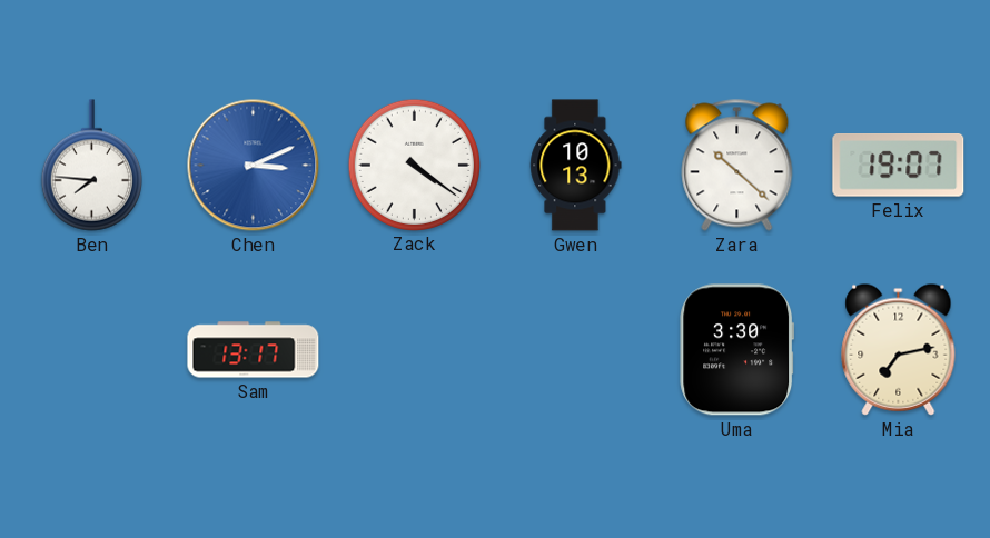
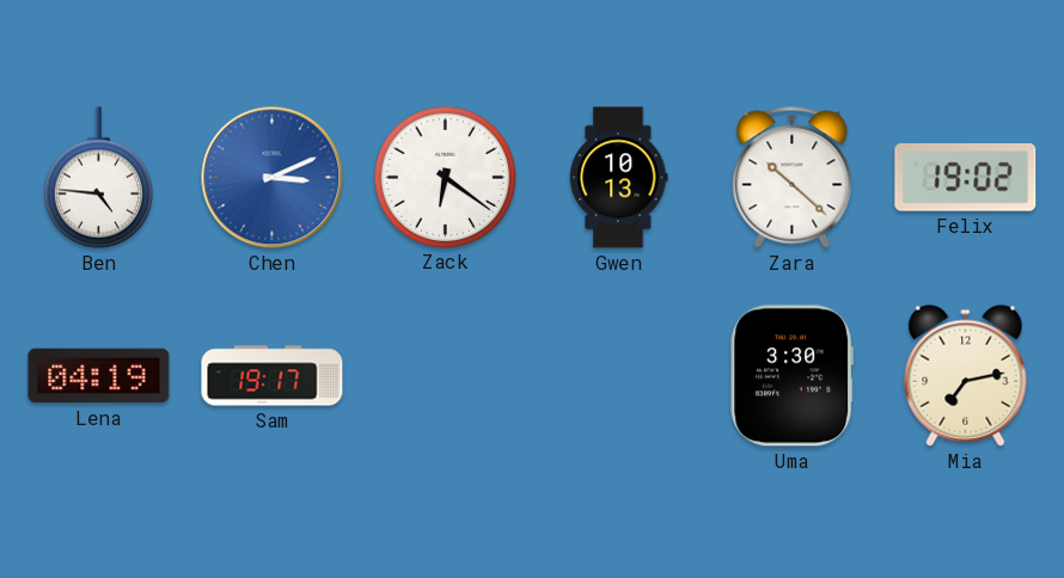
Ben: 7:46 -> 4:46
Zack: 4:21 -> 6:21
Felix: 19:07 -> 19:02
Lena: none -> 04:19
Sam: 13:17 -> 19:17
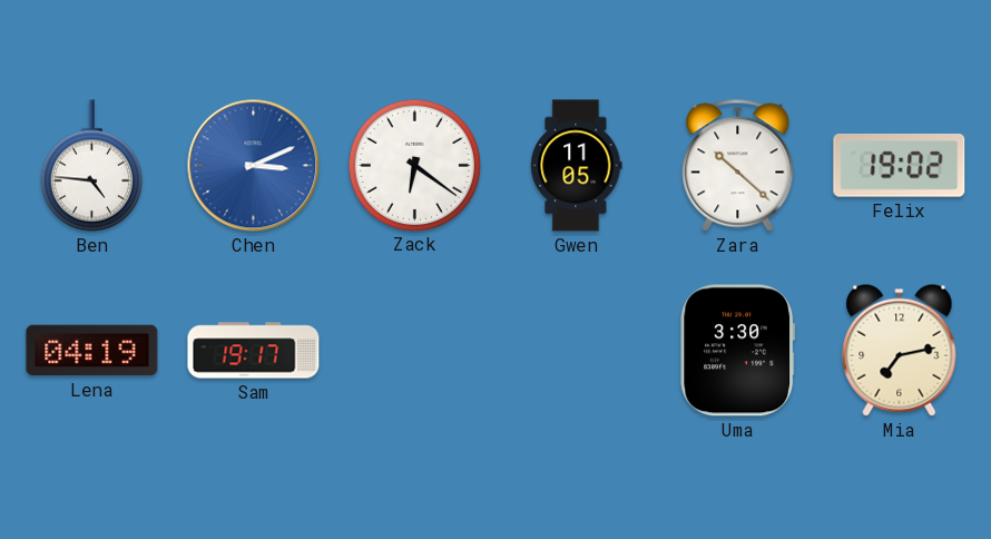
Gwen: 10:13 -> 11:05
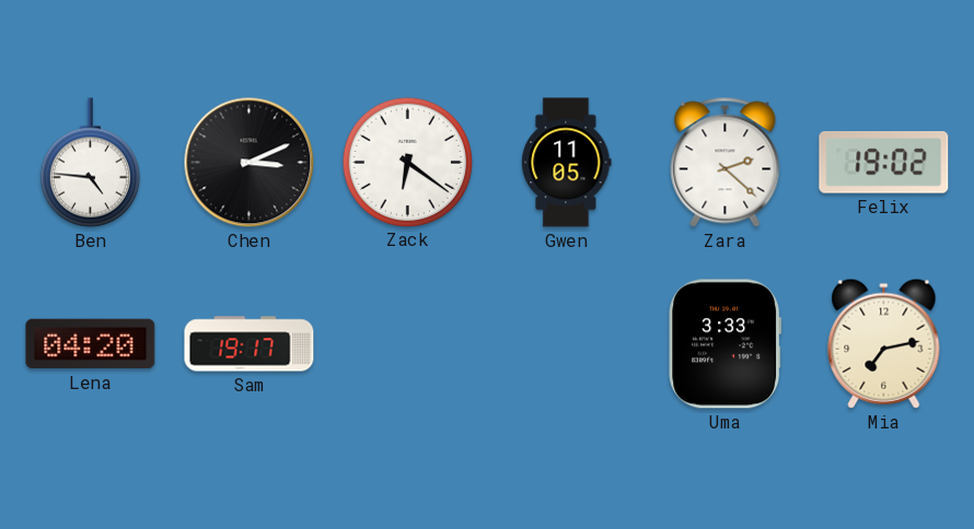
Chen dial: blue -> black
Zara: 10:22 -> 2:22
Lena: 04:19 -> 04:20
Uma: 3:30 -> 3:33
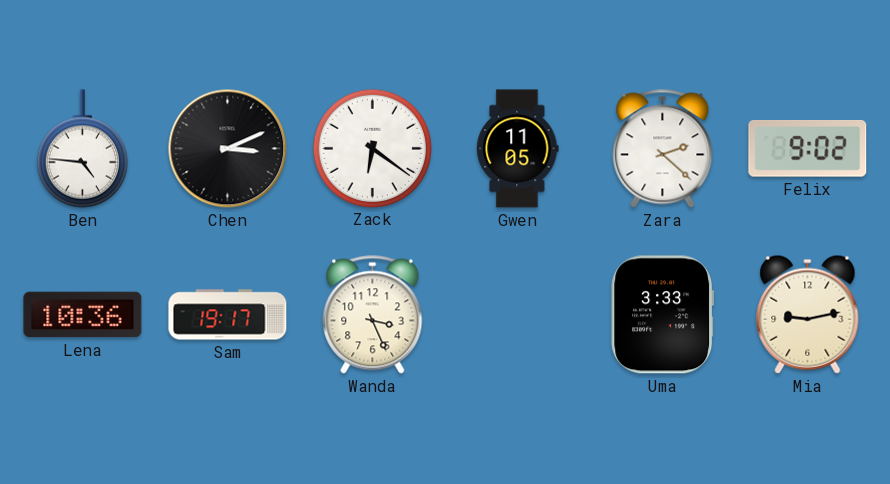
Felix: 19:02 -> 9:02
Lena: 04:20 -> 10:36
Wanda: none -> 3:26
Mia: 7:13 -> 9:13
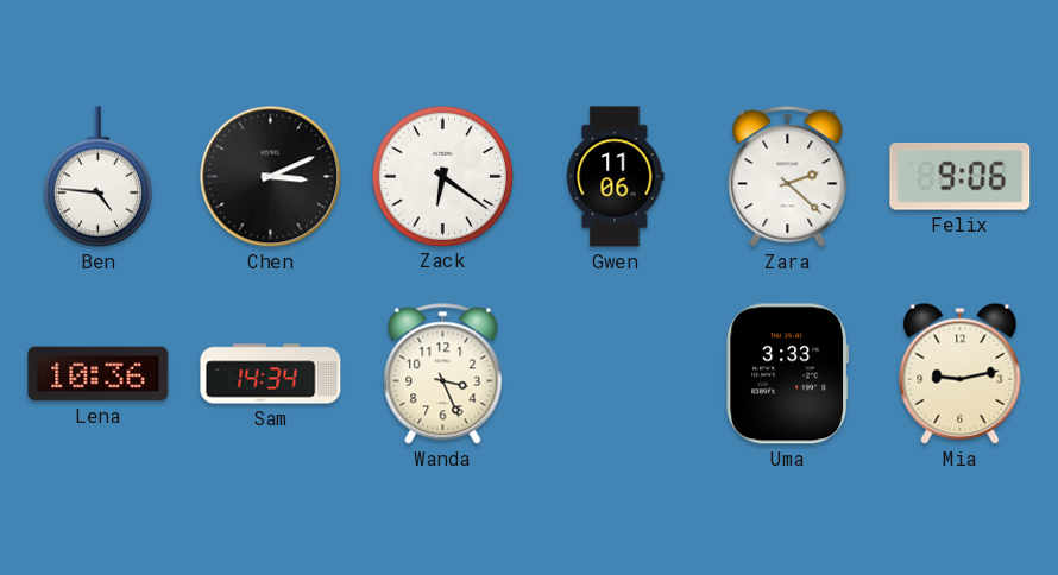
Gwen: 11:05 -> 11:06
Felix: 9:02 -> 9:06
Sam: 19:17 -> 14:34
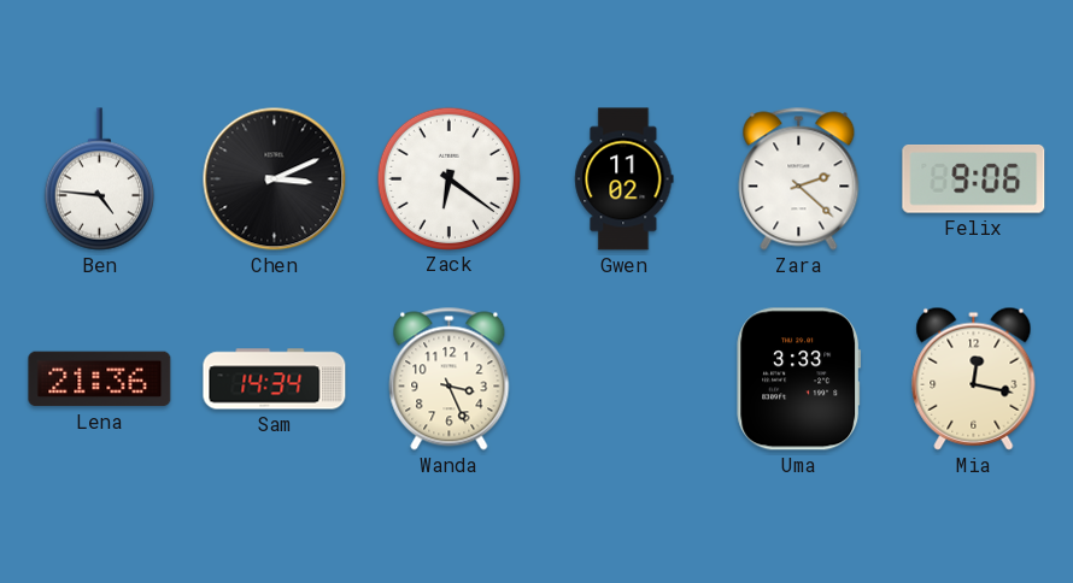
Gwen: 11:06 -> 11:02
Lena: 10:36 -> 21:36
Mia: 9:13 -> 12:17
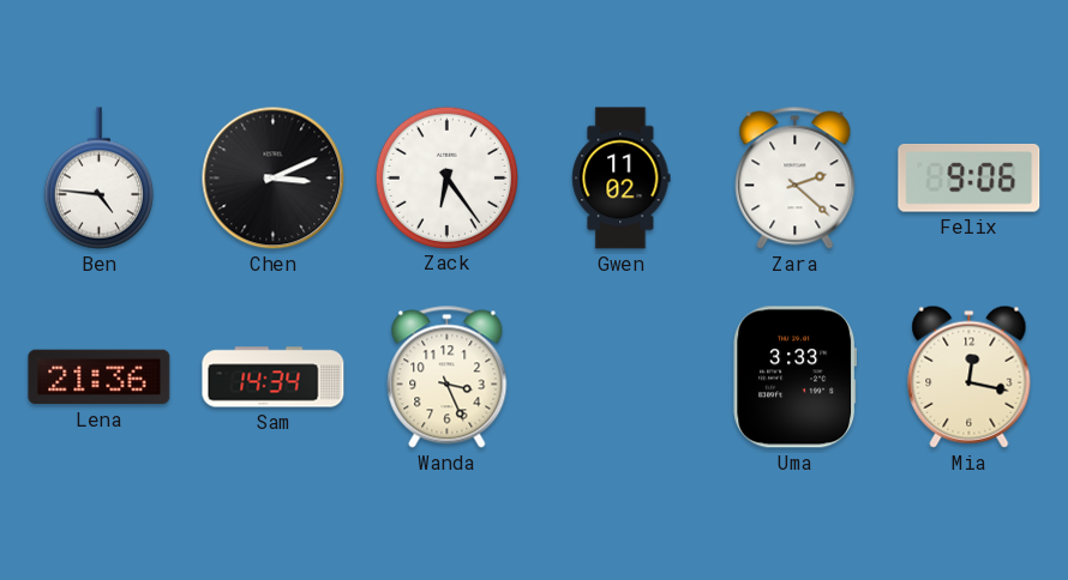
Zack: 6:21 -> 6:24
